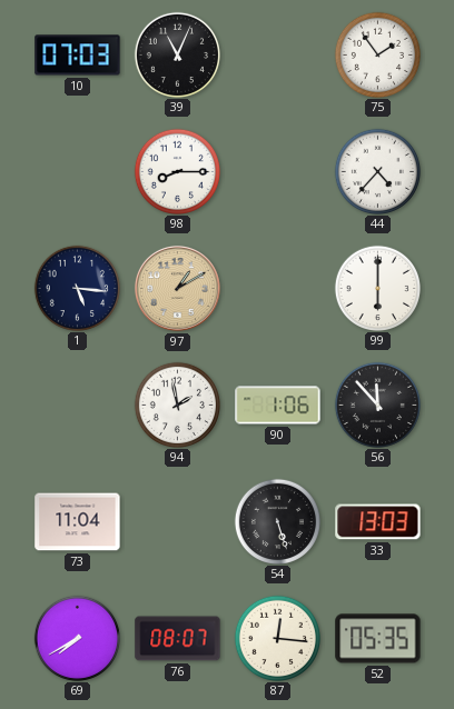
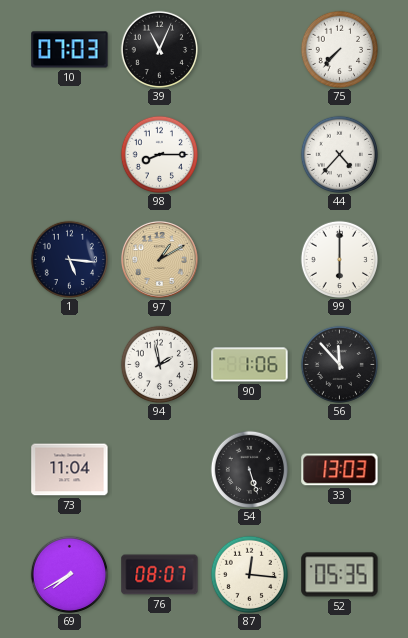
75: 1:54 -> 7:37
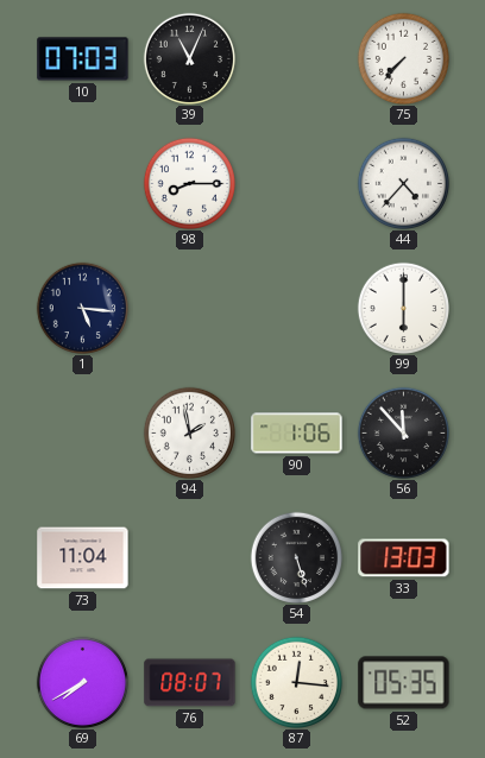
97: 1:10 -> none
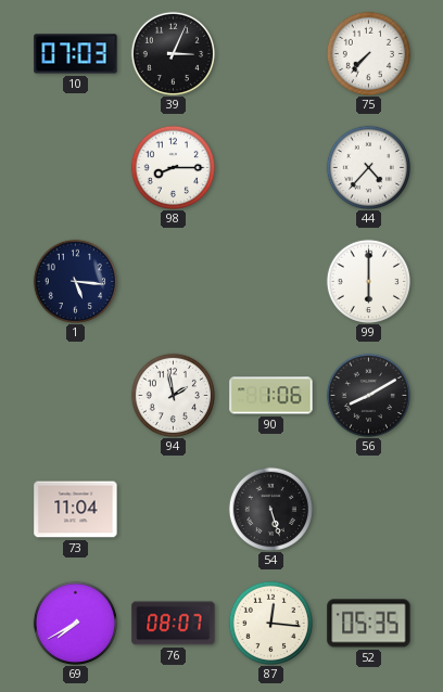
39: 11:04 -> 3:04
56: 11:53 -> 8:10
33: 13:03 -> none
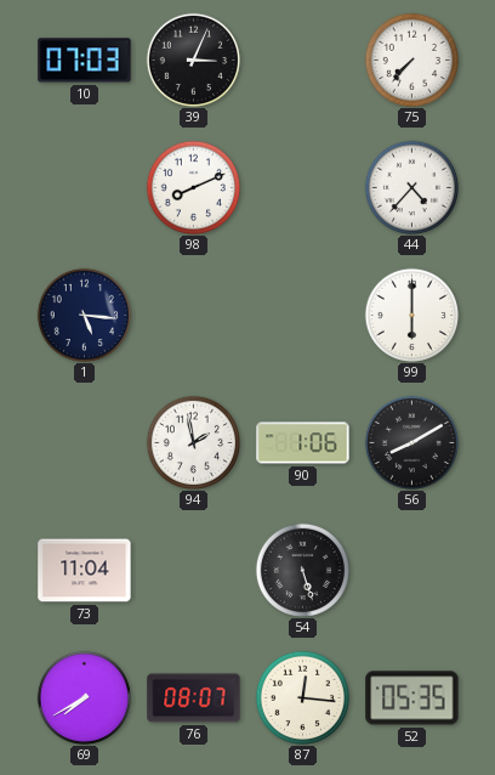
98: 8:15 -> 8:11
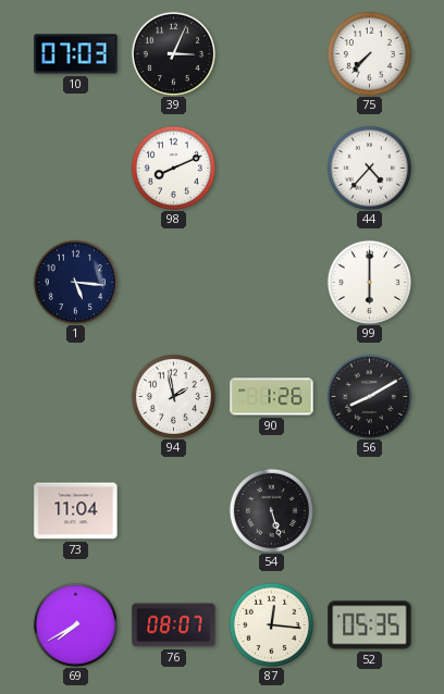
90: 1:06 -> 1:26
